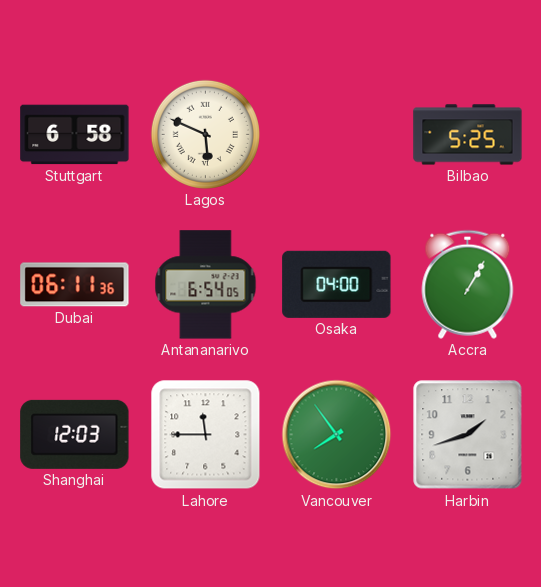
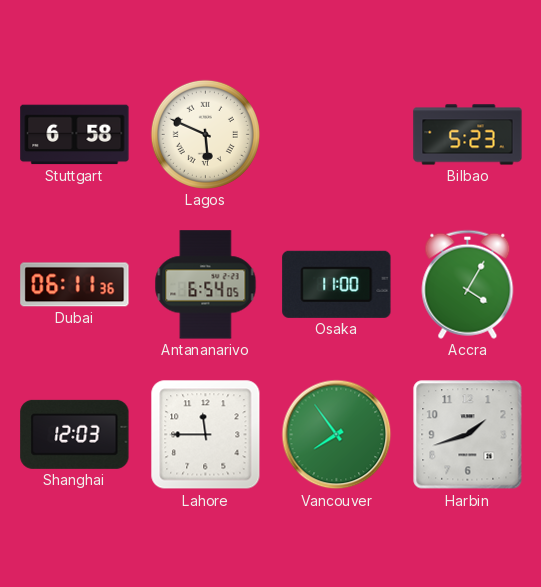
Bilbao: 5:25 -> 5:23
Osaka: 04:00 -> 11:00
Accra: 1:05 -> 4:05
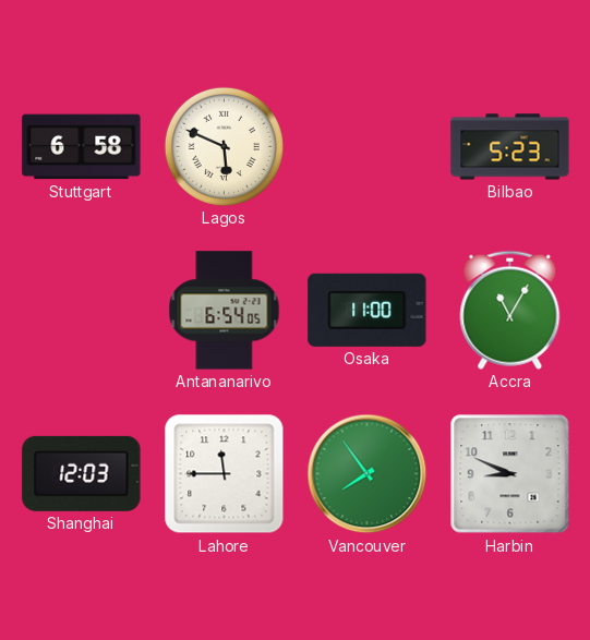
Dubai: 06:11 -> none
Accra: 4:05 -> 11:05
Harbin: 1:42 -> 8:49
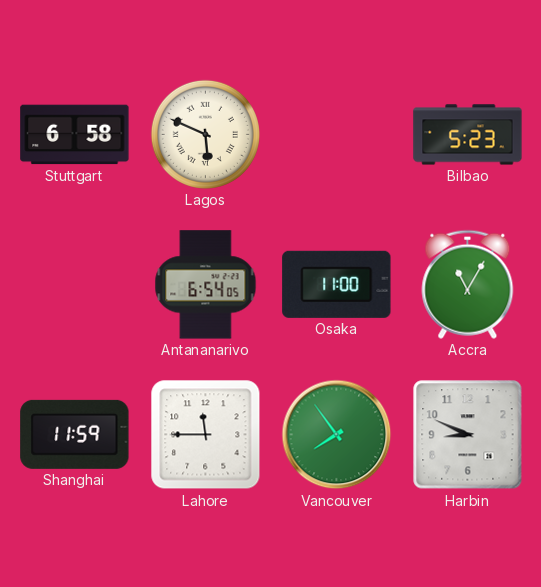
Shanghai: 12:03 -> 11:59
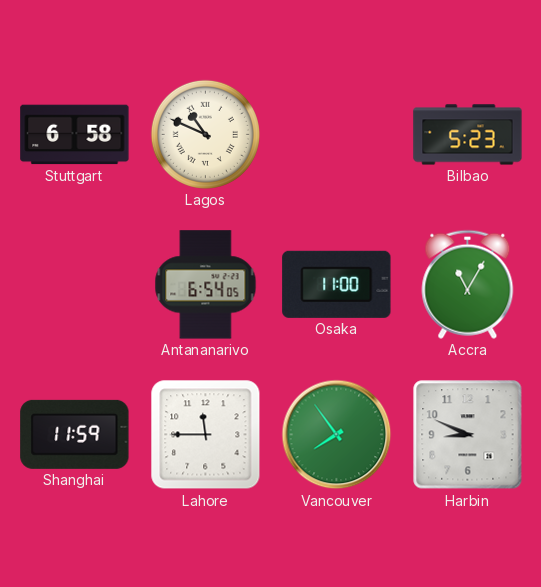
Lagos: 5:49 -> 10:49
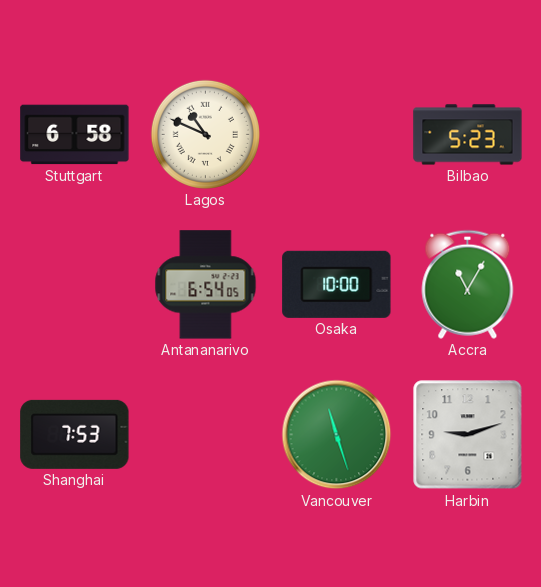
Osaka: 11:00 -> 10:00
Shanghai: 11:59 -> 7:53
Lahore: 11:45 -> none
Vancouver: 7:54 -> 11:27
Harbin: 8:49 -> 9:12
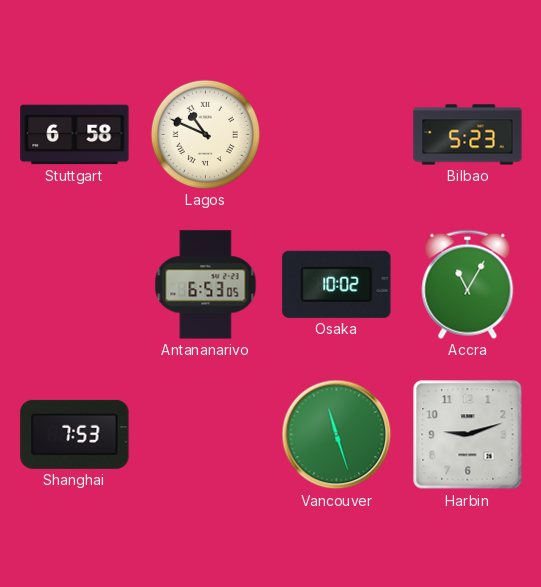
Antananarivo: 6:54 -> 6:53
Osaka: 10:00 -> 10:02
